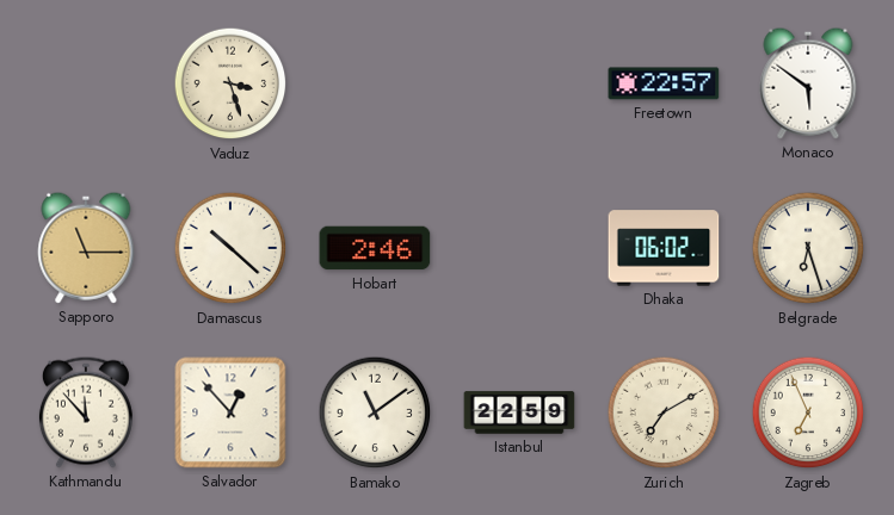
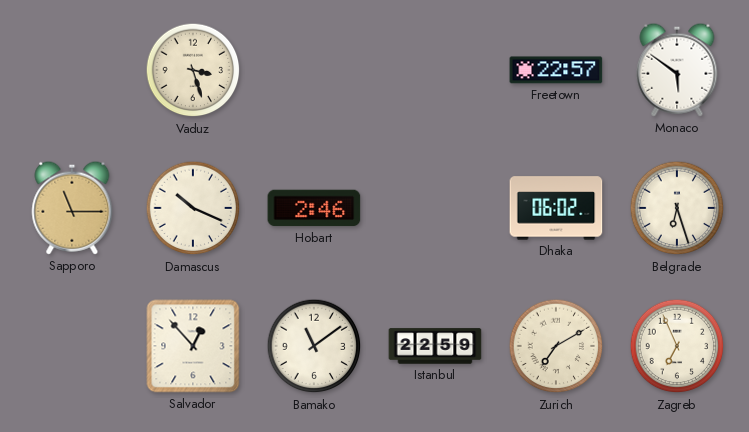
Damascus: 10:22 -> 10:19
Kathmandu: 11:53 -> none
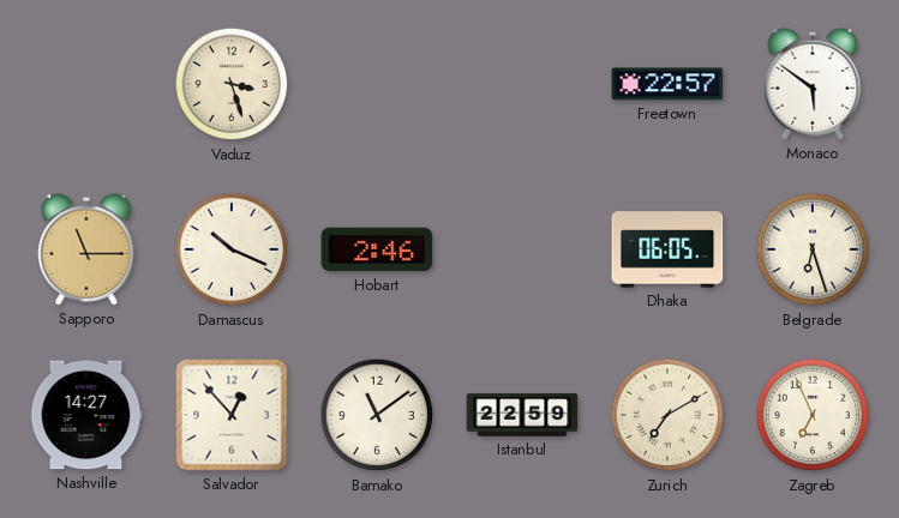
Dhaka: 06:02 -> 06:05
Nashville: none -> 14:27
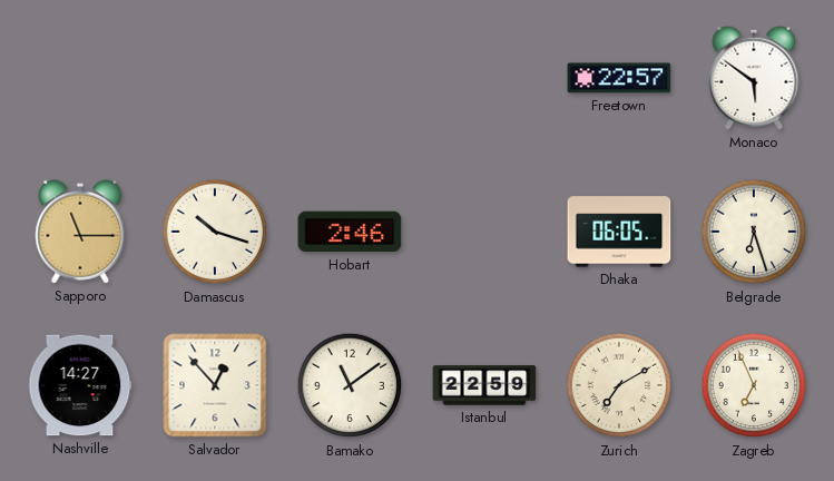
Vaduz: 3:27 -> none
Damascus: 10:19 -> 10:18
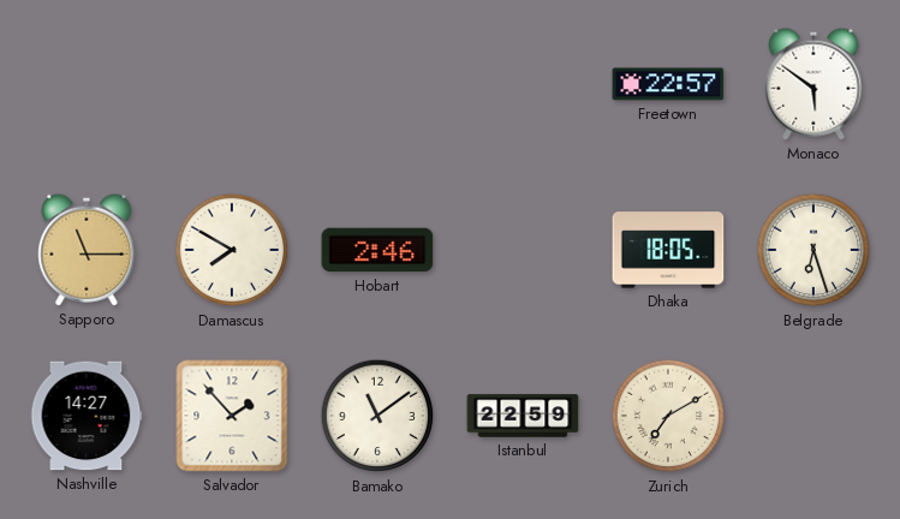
Damascus: 10:18 -> 7:50
Dhaka: 06:05 -> 18:05
Salvador: 12:53 -> 1:53
Zagreb: 6:56 -> none
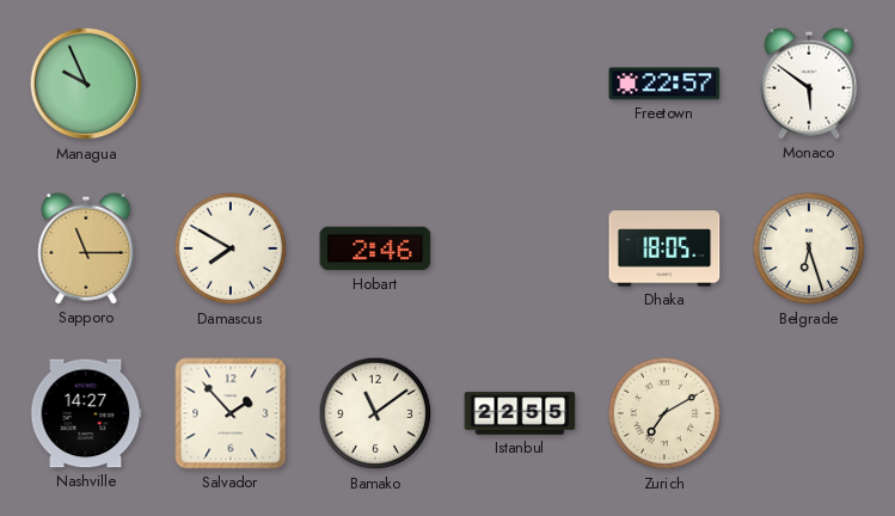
Managua: none -> 9:56
Istanbul: 22:59 -> 22:55
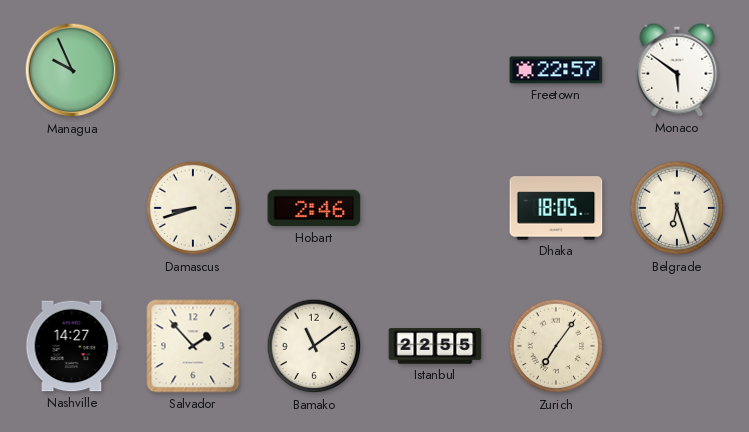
Sapporo: 11:15 -> none
Damascus: 7:50 -> 8:42
Zurich: 7:10 -> 7:06
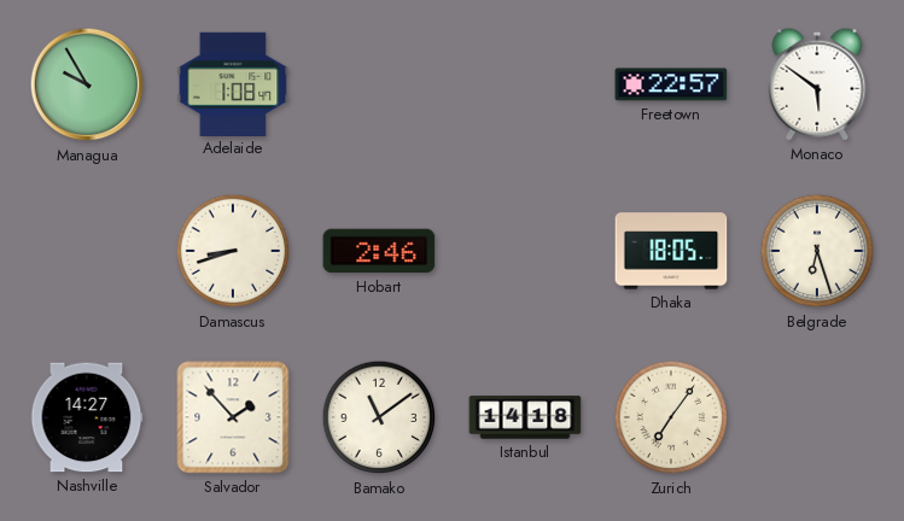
Managua: 9:56 -> 9:55
Adelaide: none -> 1:08
Istanbul: 22:55 -> 14:18
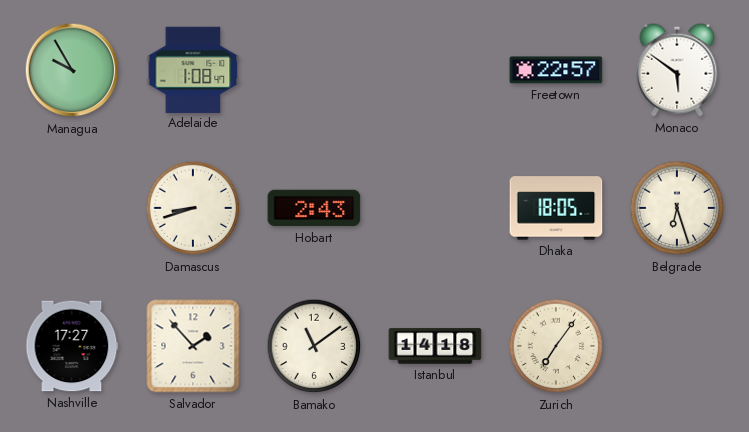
Hobart: 2:46 -> 2:43
Nashville: 14:27 -> 17:27
